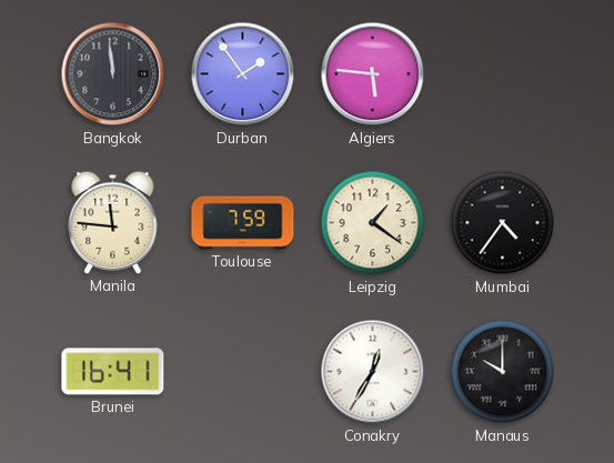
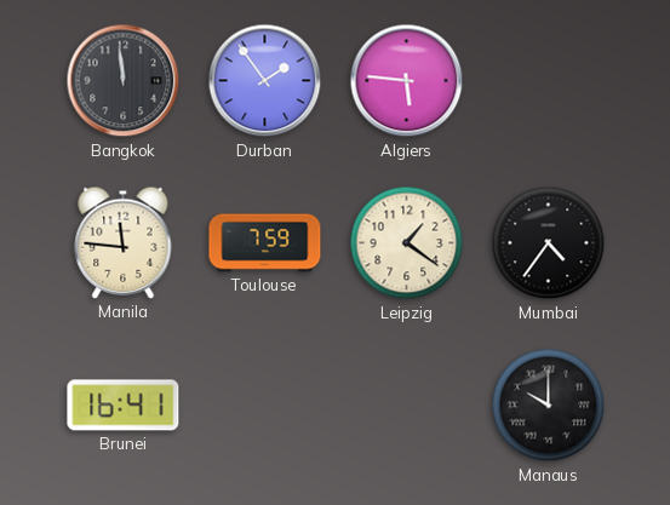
Conakry: 12:35 -> none
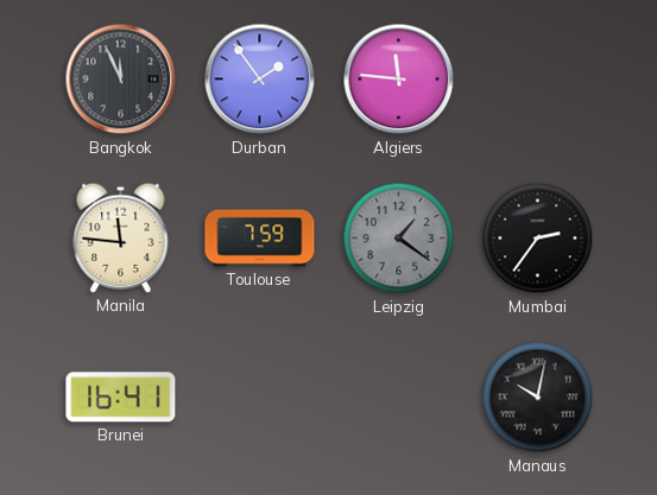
Bangkok: 11:59 -> 11:56
Algiers: 5:46 -> 11:46
Leipzig dial: cream -> grey
Mumbai: 4:36 -> 2:36
Manaus: 10:00 -> 10:02
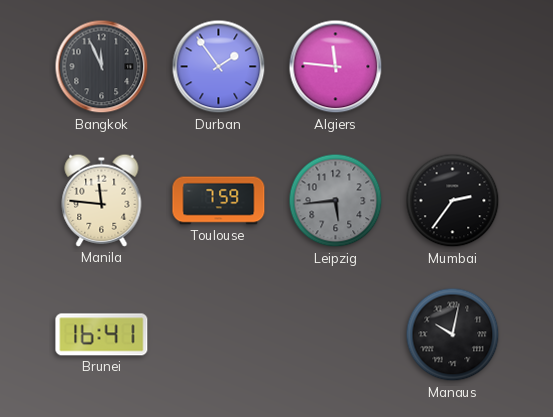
Leipzig: 1:21 -> 5:44
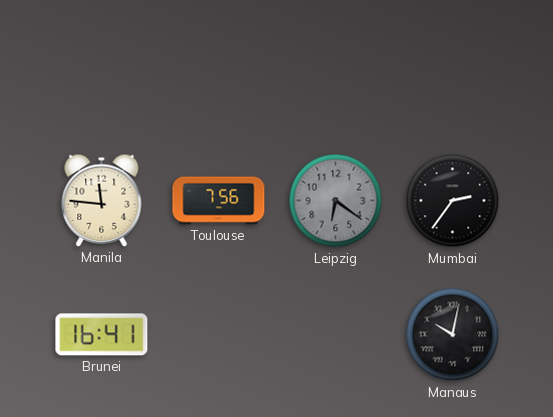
Bangkok: 11:56 -> none
Durban: 1:54 -> none
Algiers: 11:46 -> none
Toulouse: 7:59 -> 7:56
Leipzig: 5:44 -> 6:21
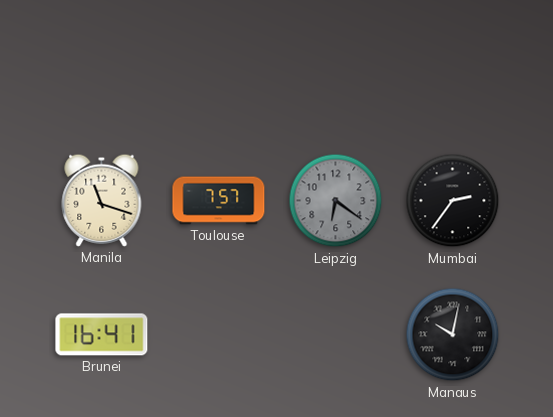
Manila: 11:46 -> 11:18
Toulouse: 7:56 -> 7:57
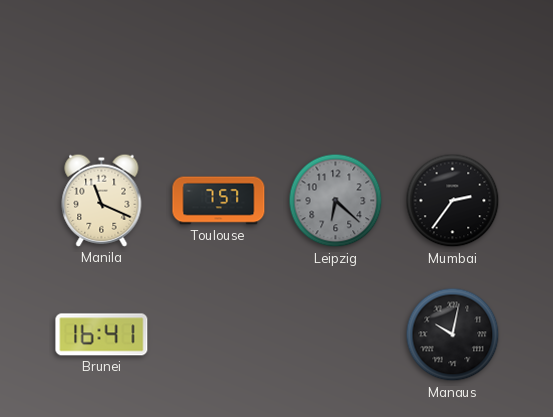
Manila: 11:18 -> 11:19
Leipzig: 6:21 -> 6:22
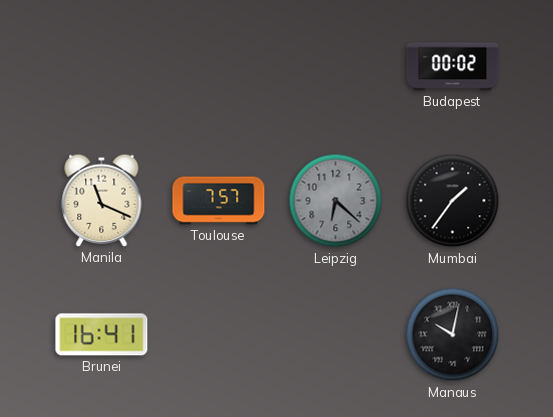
Budapest: none -> 00:02
Mumbai: 2:36 -> 1:36
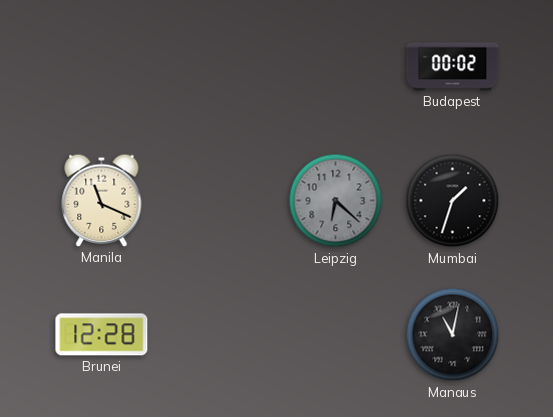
Toulouse: 7:57 -> none
Mumbai: 1:36 -> 1:33
Brunei: 16:41 -> 12:28
Manaus: 10:02 -> 11:02
